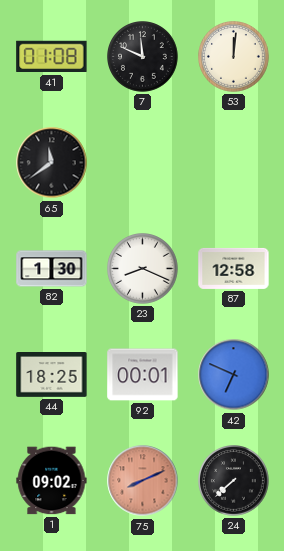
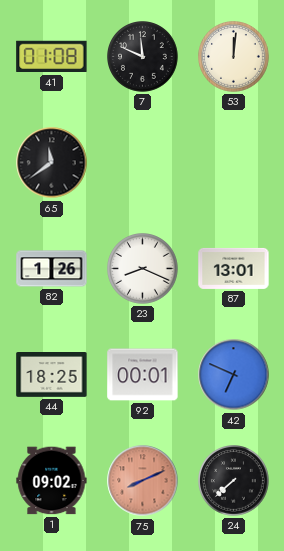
82: 1:30 -> 1:26
87: 12:58 -> 13:01
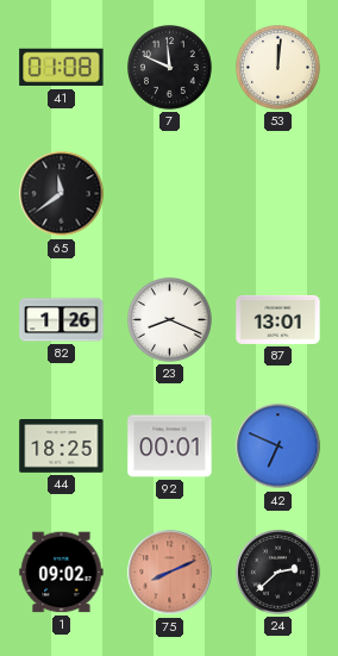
24: 7:38 -> 2:38
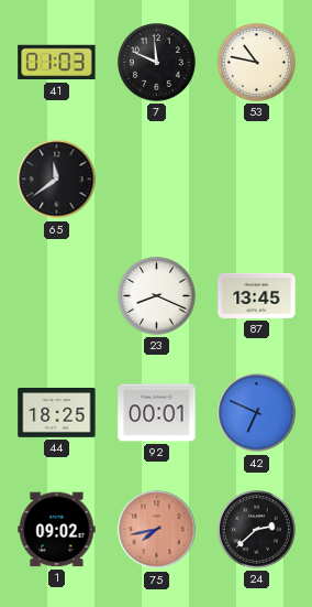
41: 01:08 -> 01:03
53: 12:01 -> 10:47
82: 1:26 -> none
87: 13:01 -> 13:45
75: 8:11 -> 7:43
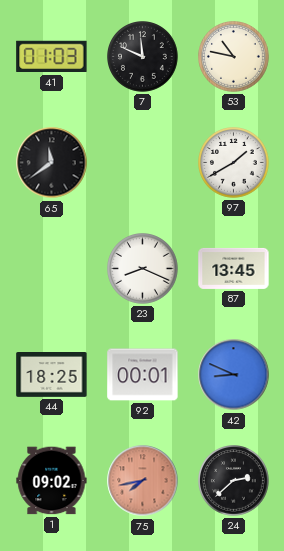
97: none -> 1:40
42: 6:49 -> 8:49
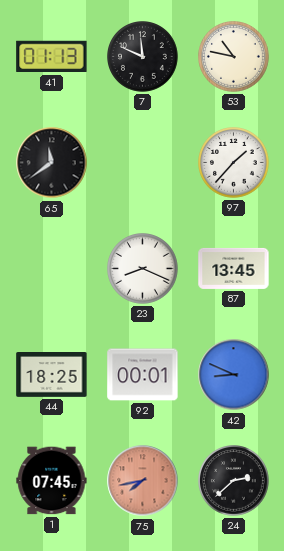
41: 01:03 -> 01:13
97: 1:40 -> 1:37
1: 09:02 -> 07:45
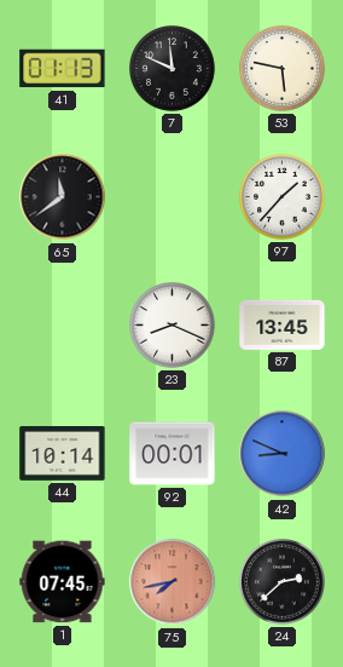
53: 10:47 -> 5:47
44: 18:25 -> 10:14
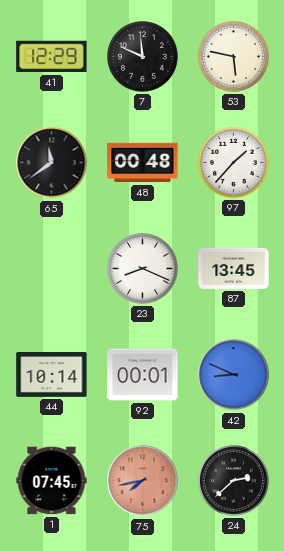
41: 01:13 -> 12:29
48: none -> 00:48
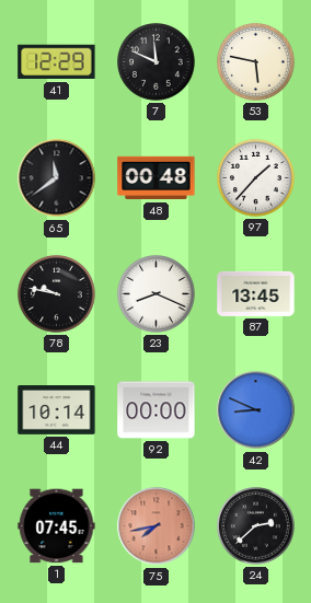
78: none -> 9:47
92: 00:01 -> 00:00
